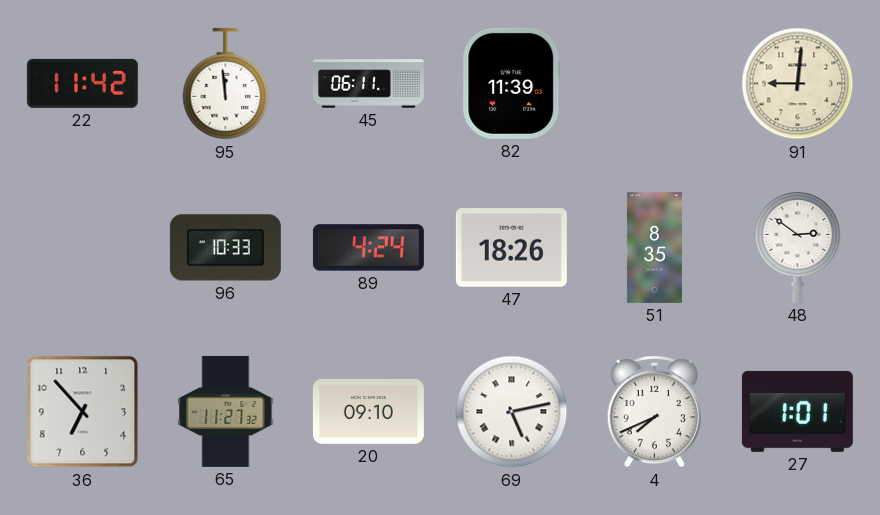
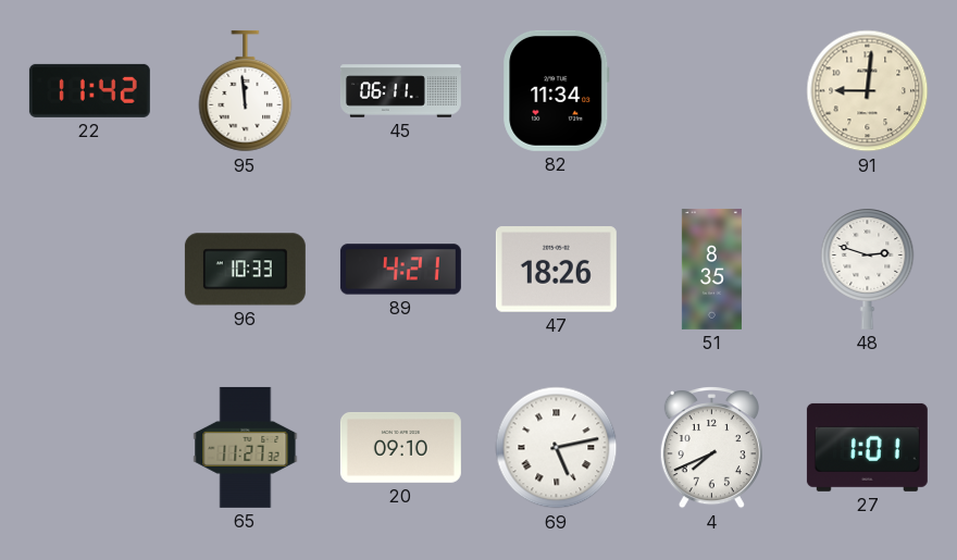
82: 11:39 -> 11:34
89: 4:24 -> 4:21
48: 2:51 -> 2:48
36: 6:53 -> none
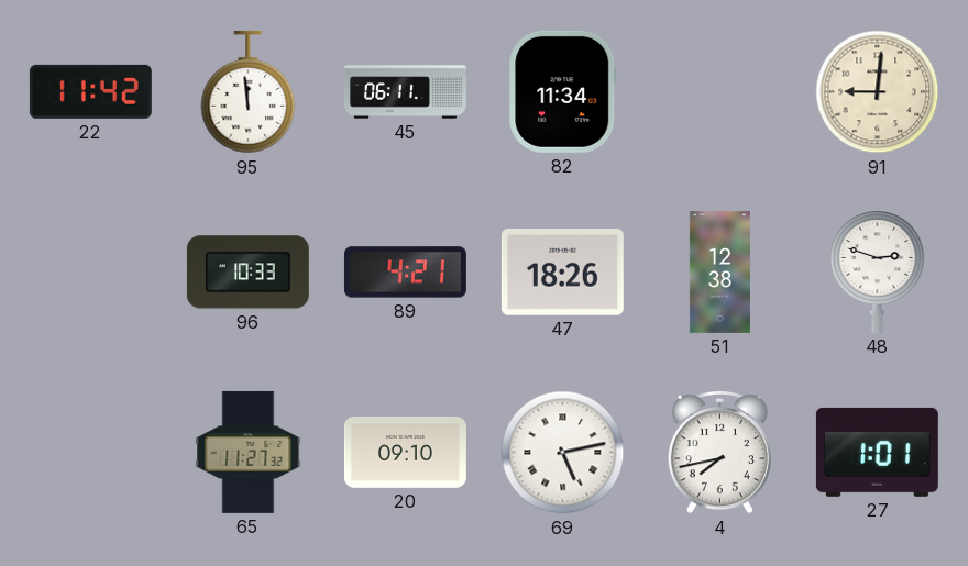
51: 8:35 -> 12:38
4: 7:41 -> 7:43
